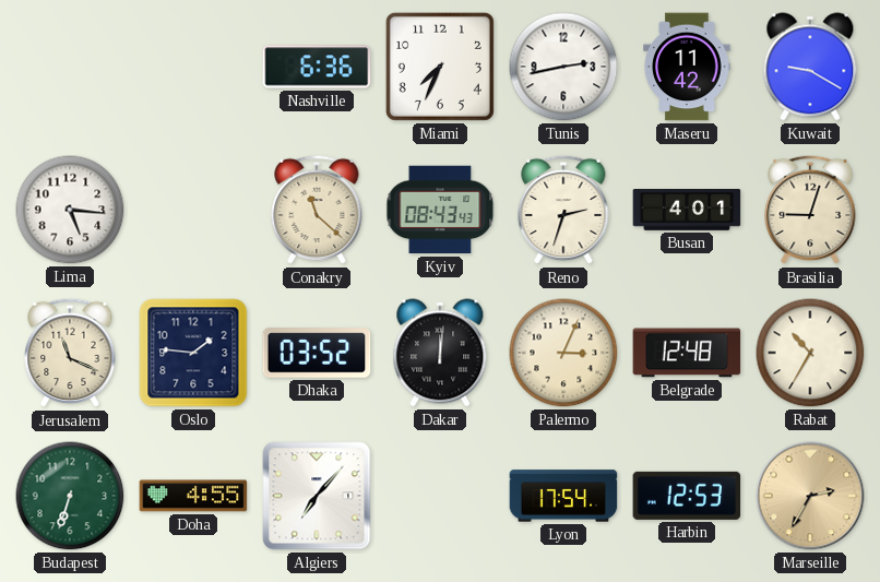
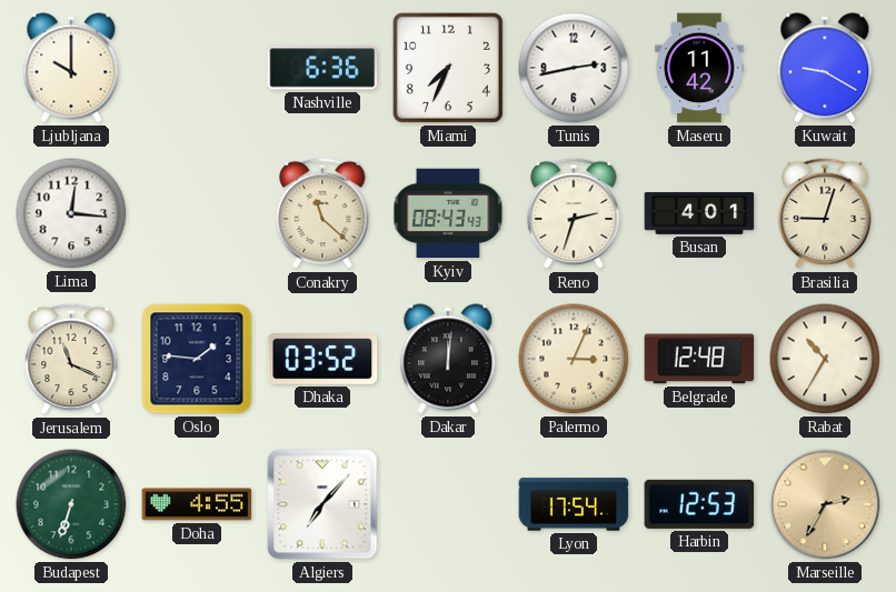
Ljubljana: none -> 10:00
Lima: 5:16 -> 12:16
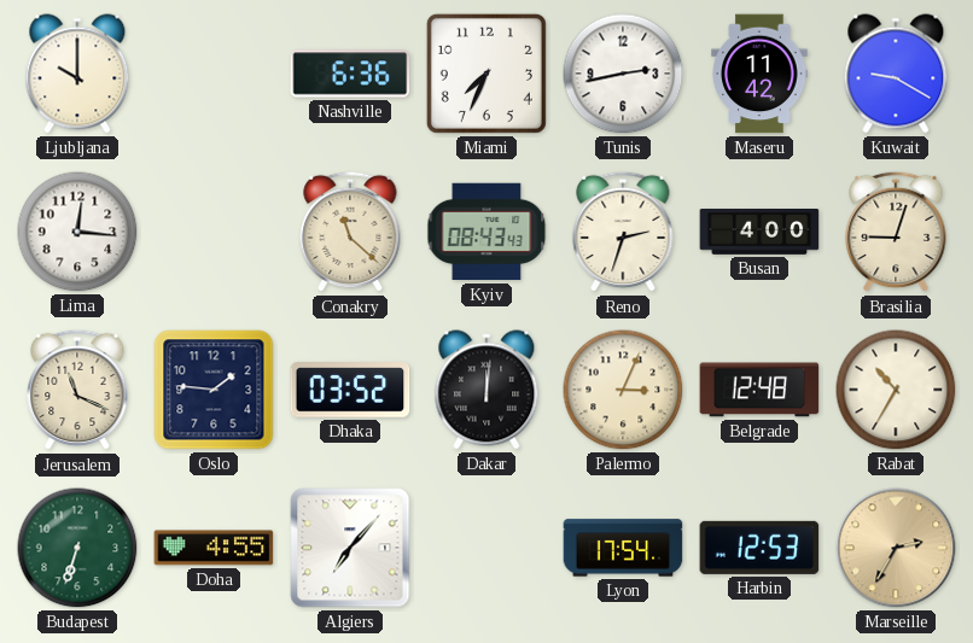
Busan: 4:01 -> 4:00
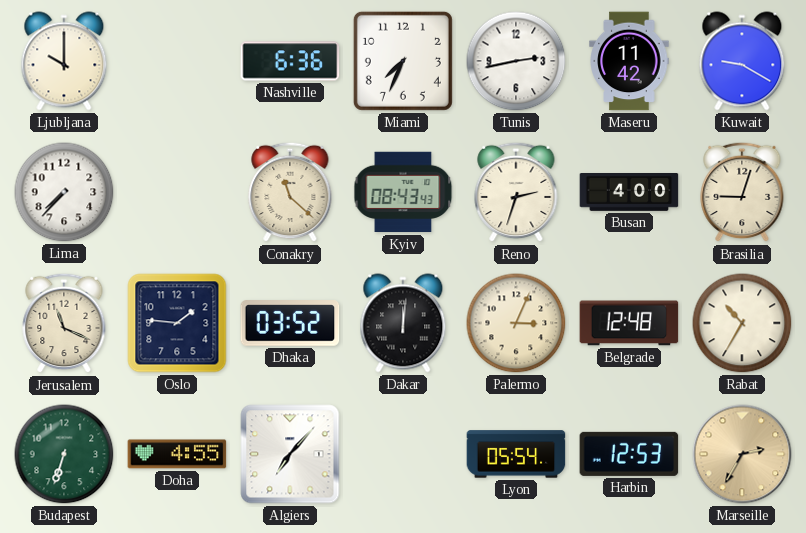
Lima: 12:16 -> 7:37
Lyon: 17:54 -> 05:54
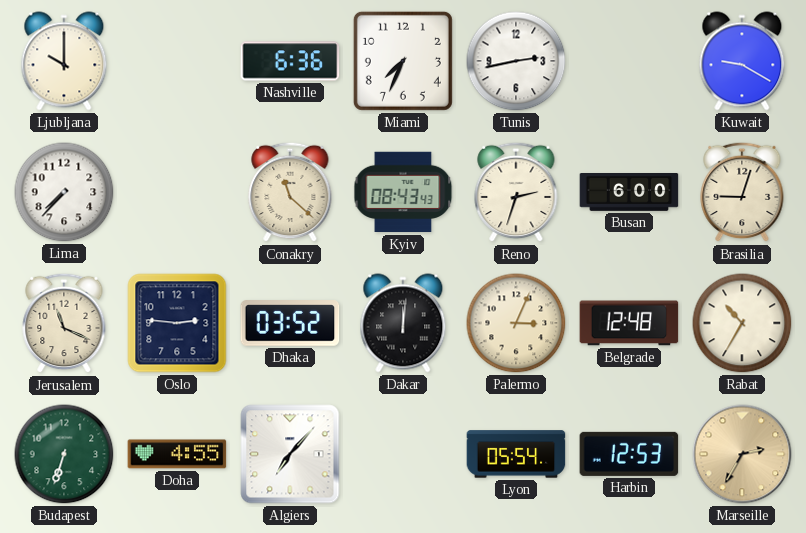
Maseru: 11:42 -> none
Busan: 4:00 -> 6:00
Oslo: 1:46 -> 2:46
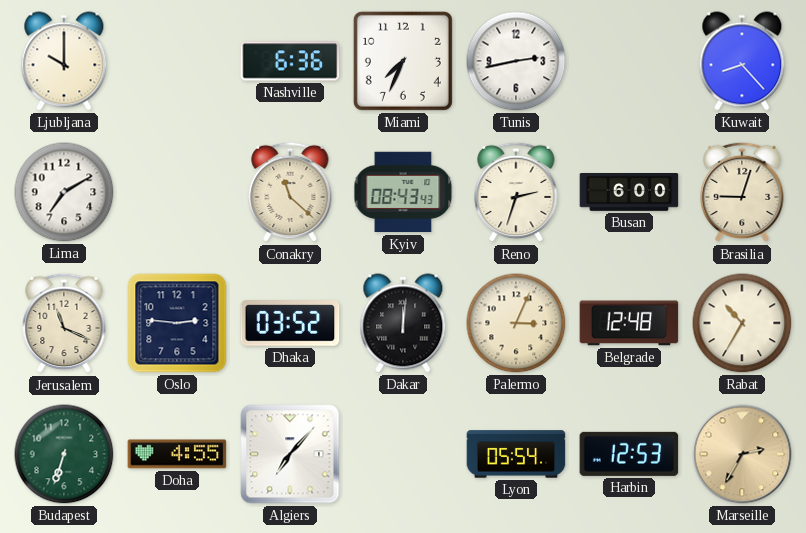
Kuwait: 9:20 -> 8:23
Lima: 7:37 -> 7:10
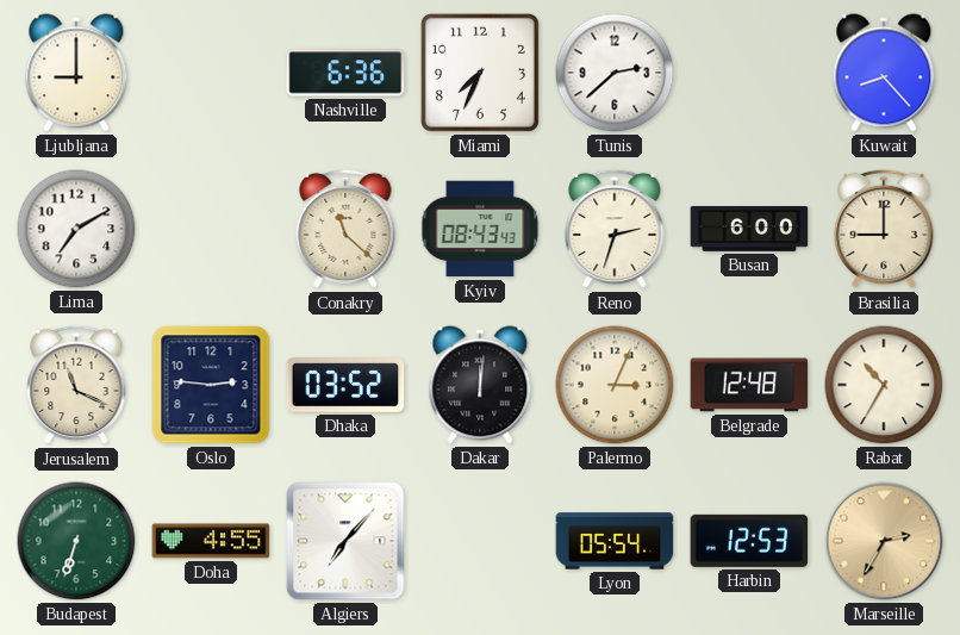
Ljubljana: 10:00 -> 9:00
Tunis: 2:43 -> 2:38
Brasilia: 9:03 -> 9:00
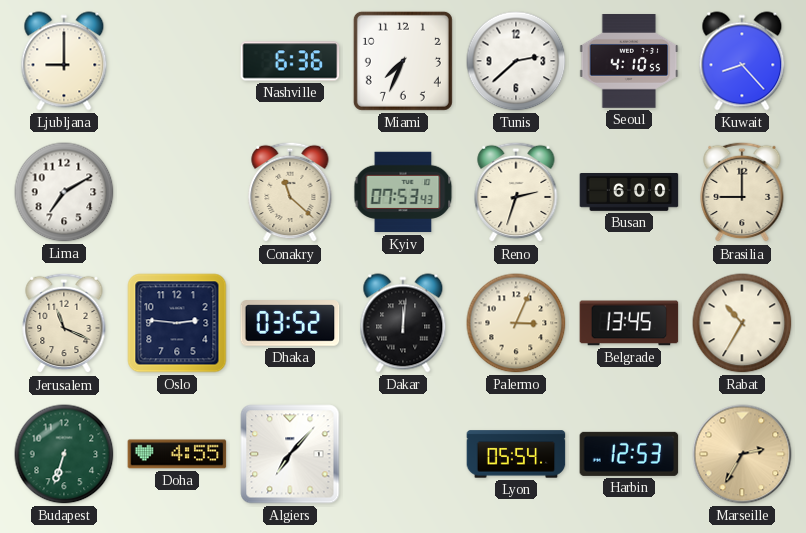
Seoul: none -> 4:10
Kyiv: 08:43 -> 07:53
Belgrade: 12:48 -> 13:45
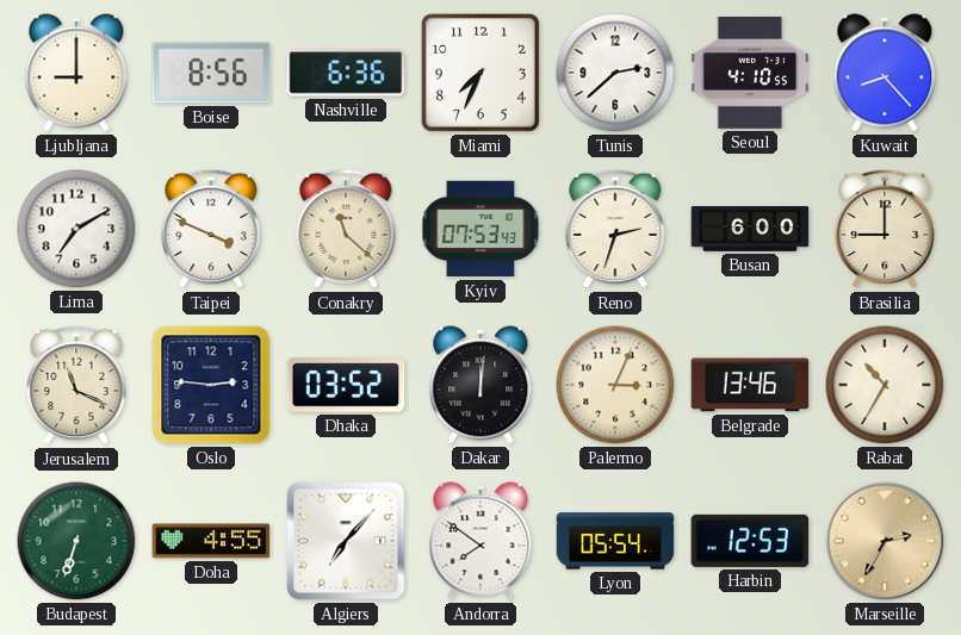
Boise: none -> 8:56
Taipei: none -> 3:49
Belgrade: 13:45 -> 13:46
Andorra: none -> 7:51
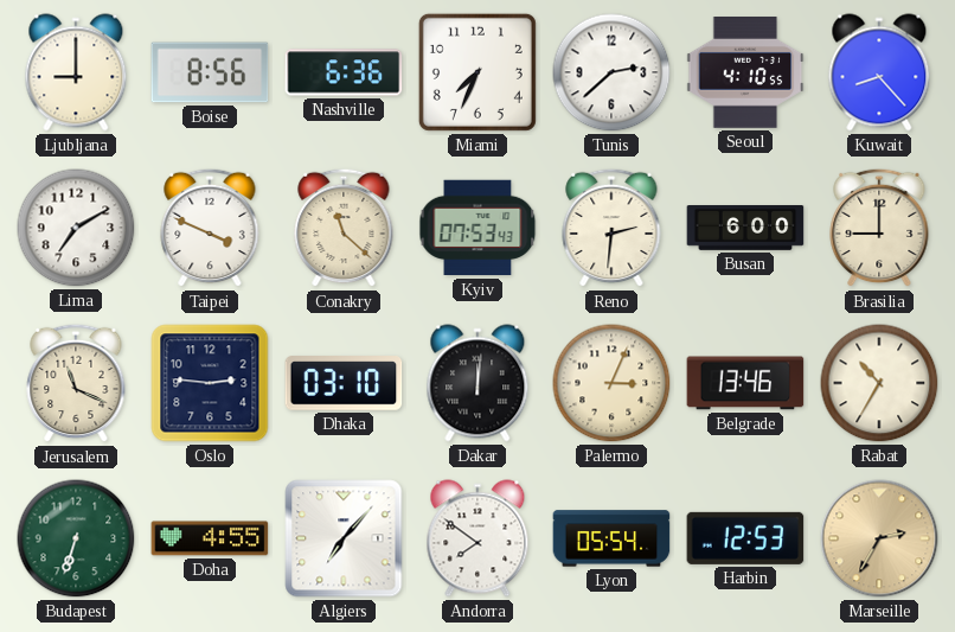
Reno: 2:33 -> 2:31
Dhaka: 03:52 -> 03:10
